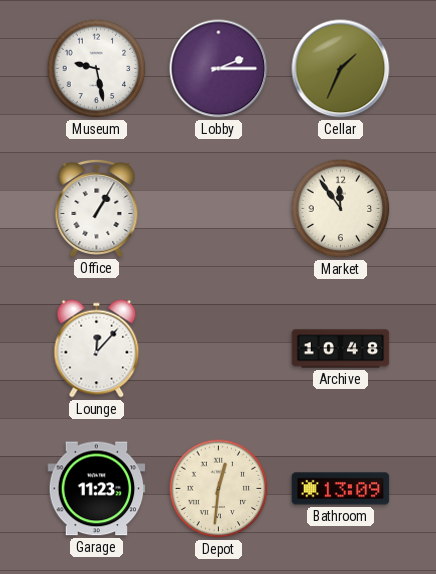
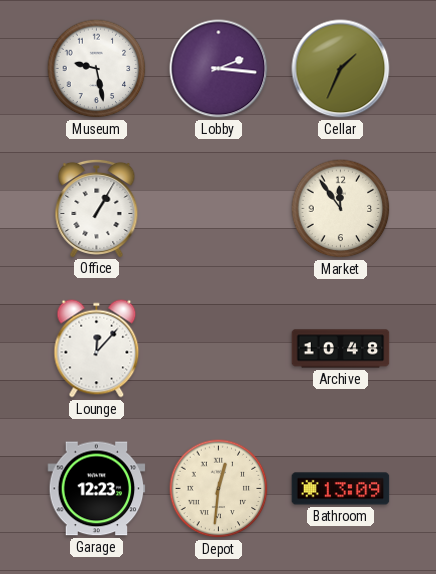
Lobby: 2:15 -> 2:16
Garage: 11:23 -> 12:23
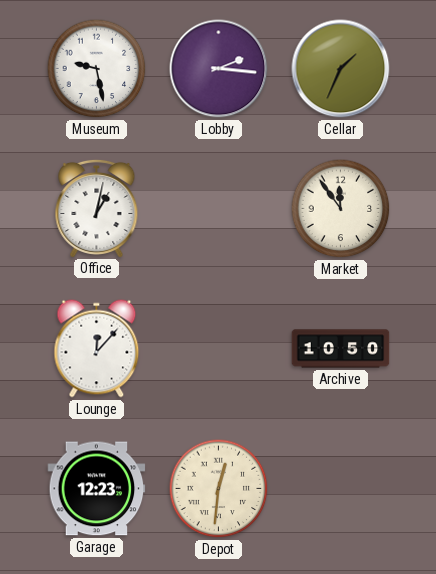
Office: 1:05 -> 1:02
Archive: 10:48 -> 10:50
Bathroom: 13:09 -> none
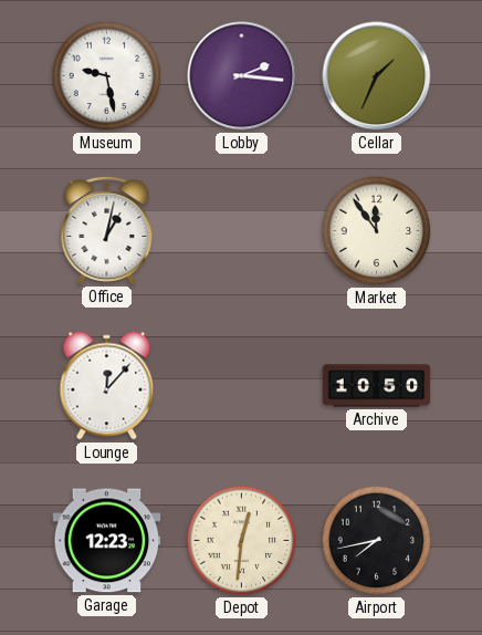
Airport: none -> 7:43
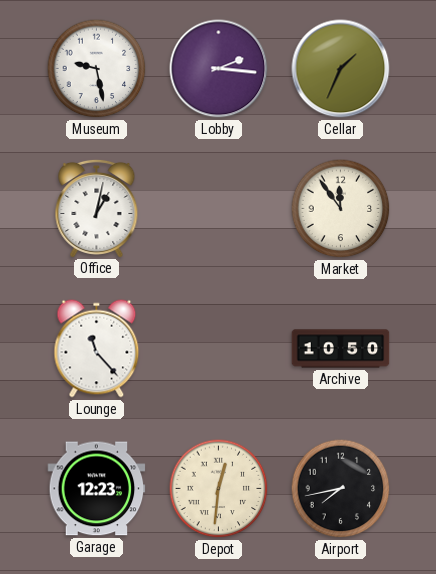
Lounge: 12:07 -> 11:23
